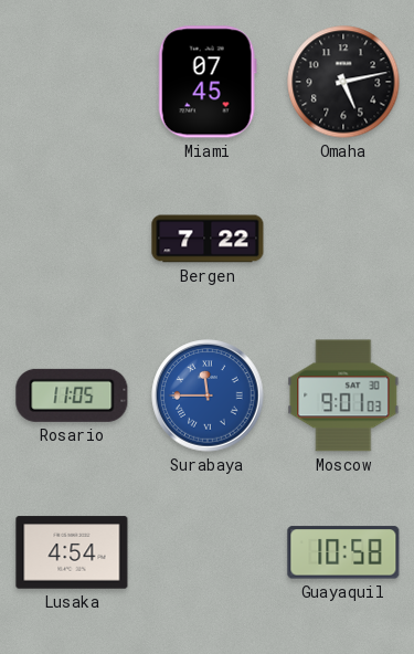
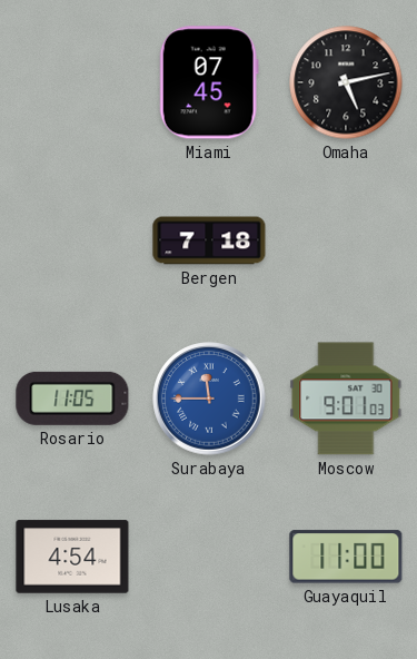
Bergen: 7:22 -> 7:18
Guayaquil: 10:58 -> 11:00
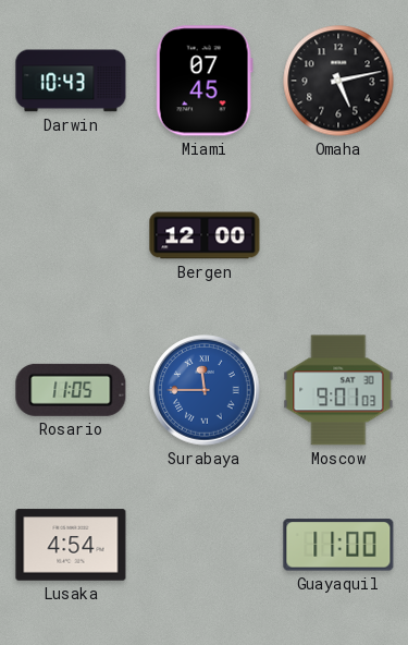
Darwin: none -> 10:43
Bergen: 7:18 -> 12:00
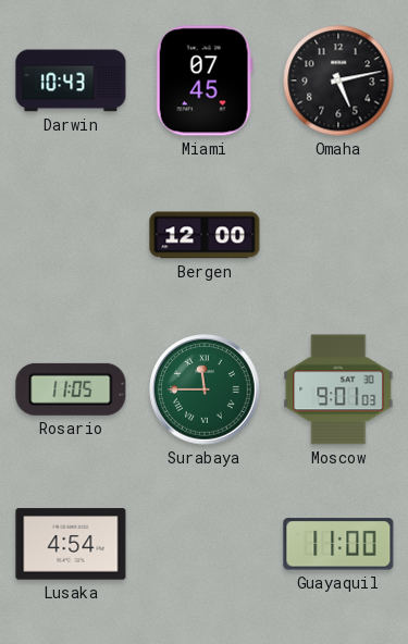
Surabaya dial: blue -> green
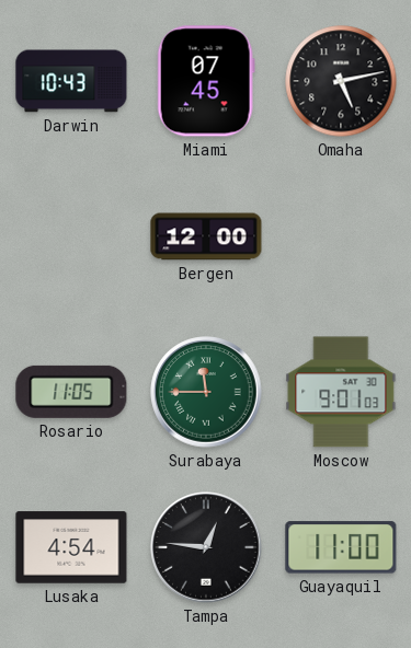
Tampa: none -> 12:46
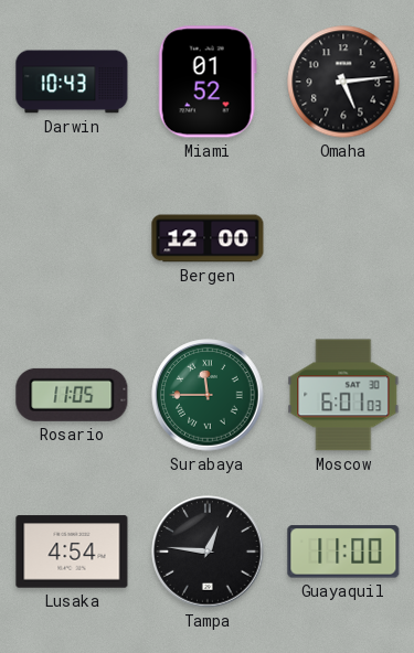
Miami: 07:45 -> 01:52
Omaha: 5:13 -> 5:14
Moscow: 9:01 -> 6:01
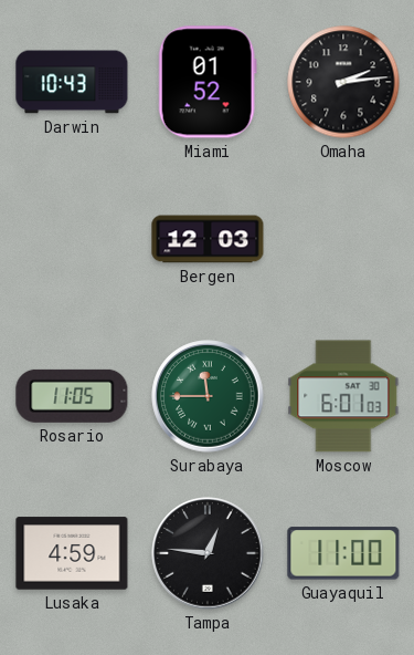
Omaha: 5:14 -> 2:14
Bergen: 12:00 -> 12:03
Lusaka: 4:54 -> 4:59
